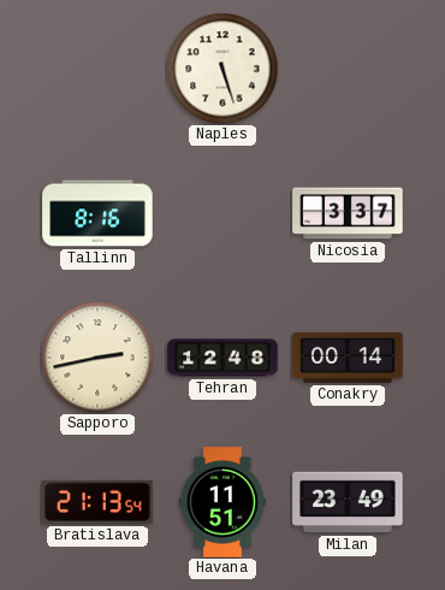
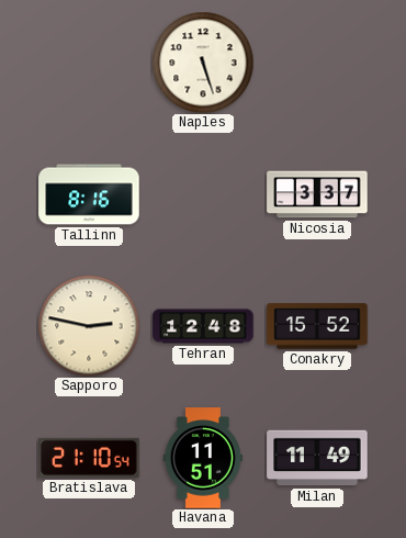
Sapporo: 2:43 -> 2:47
Conakry: 00:14 -> 15:52
Bratislava: 21:13 -> 21:10
Milan: 23:49 -> 11:49
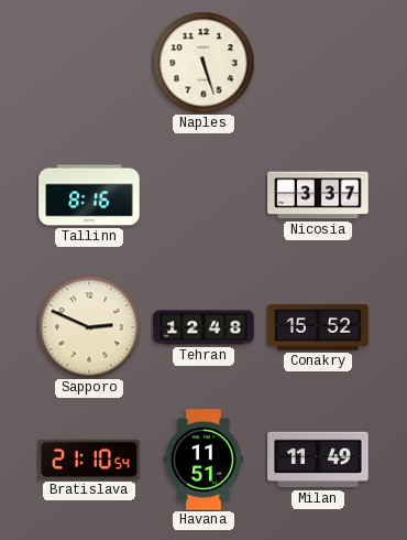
Sapporo: 2:47 -> 2:49
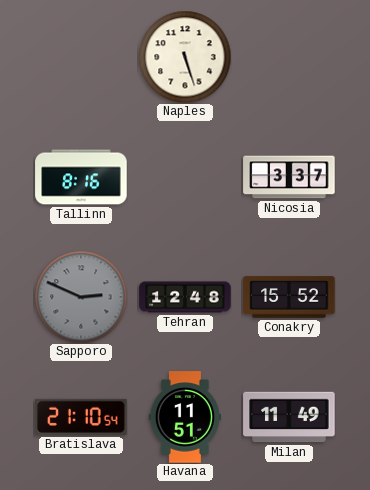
Sapporo dial: cream -> grey
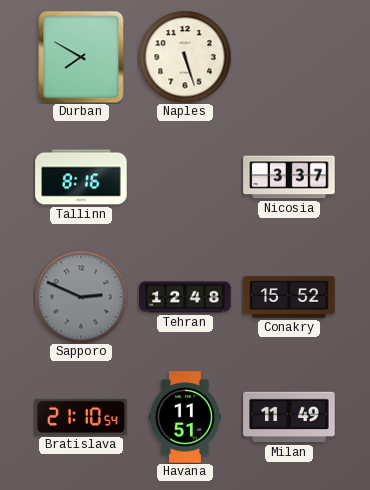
Durban: none -> 7:50
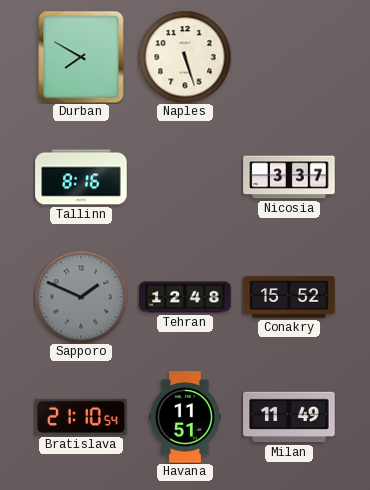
Sapporo: 2:49 -> 1:49
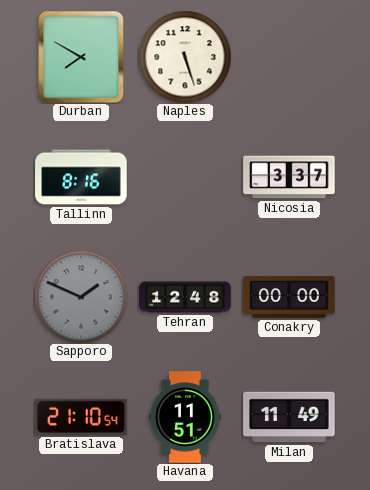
Conakry: 15:52 -> 00:00
